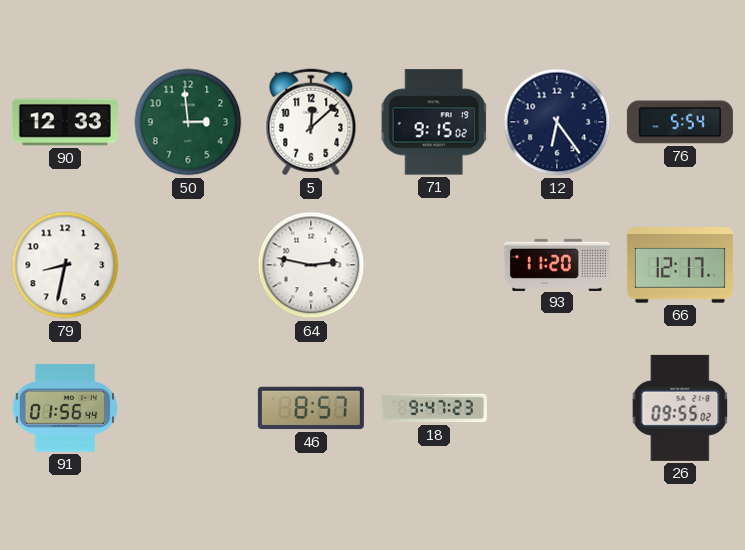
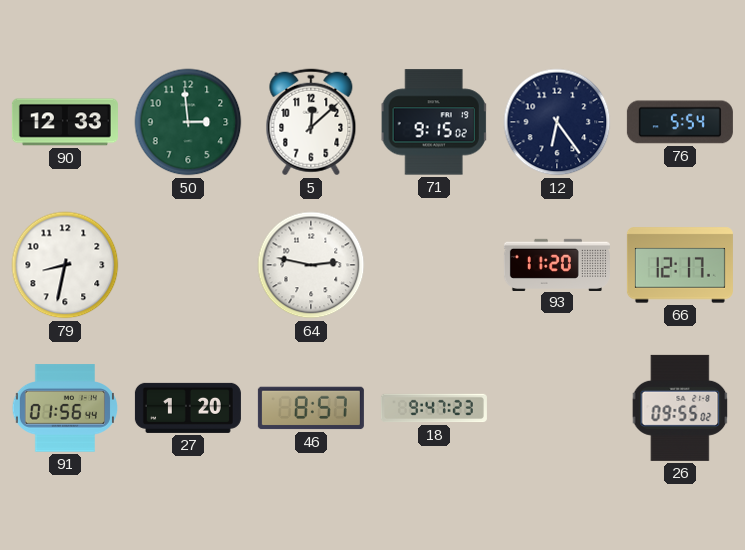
27: none -> 1:20
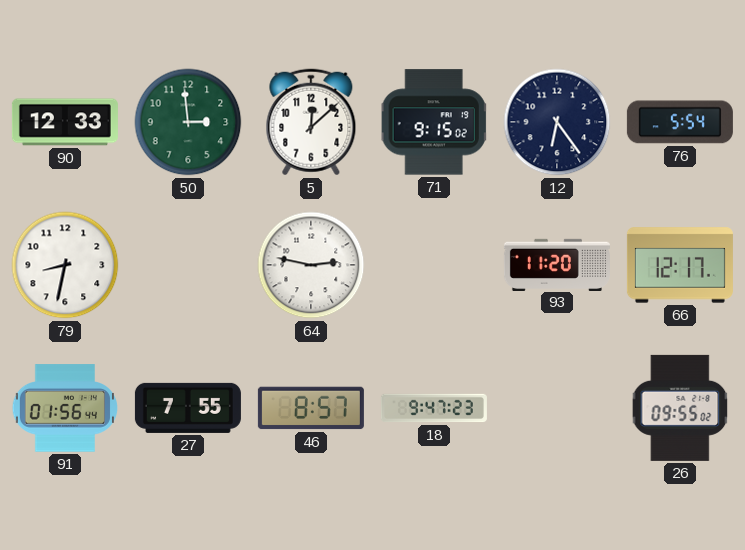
27: 1:20 -> 7:55
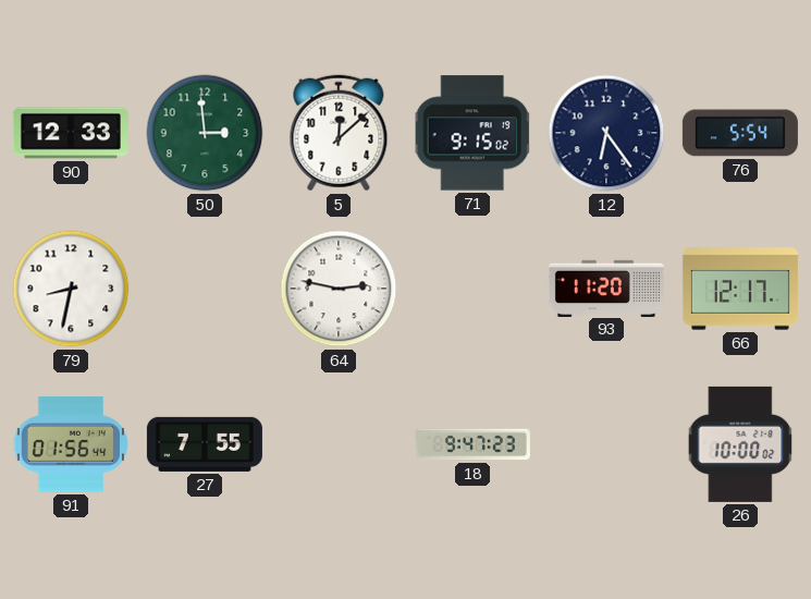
46: 8:57 -> none
26: 09:55 -> 10:00
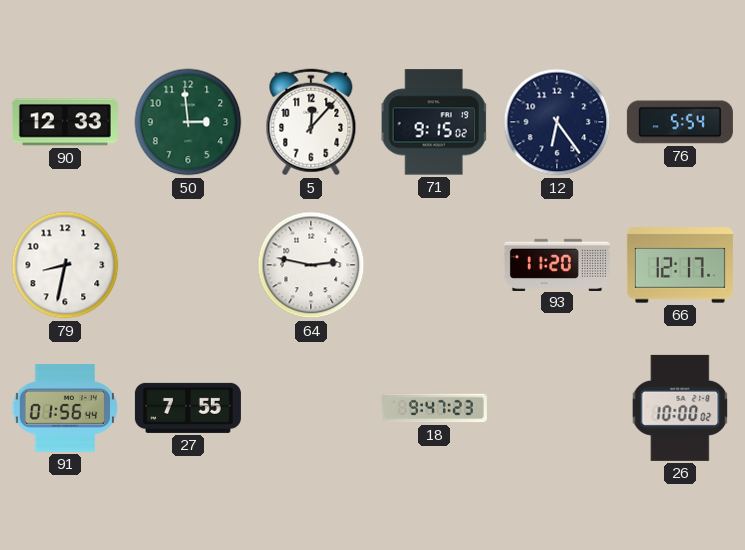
5: 12:08 -> 12:07
